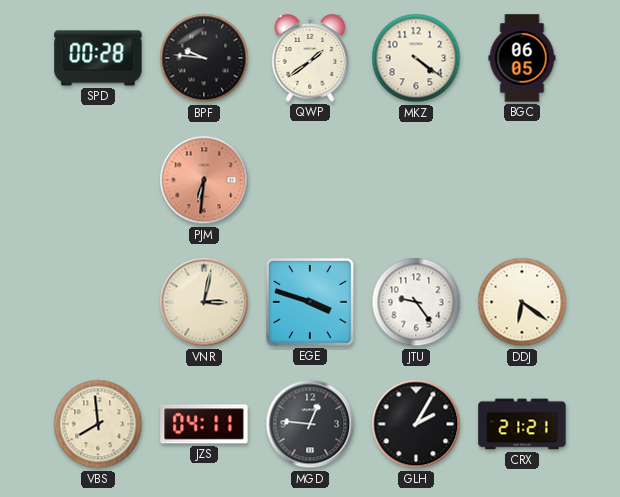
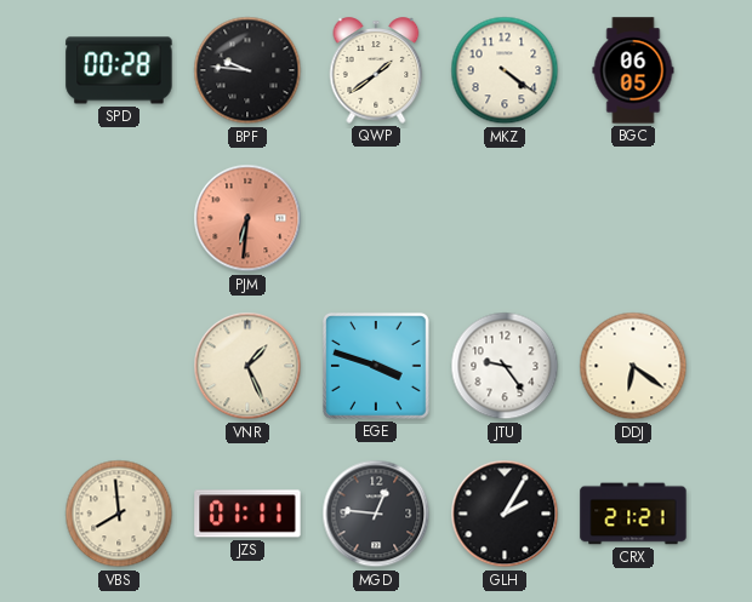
VNR: 3:02 -> 1:26
JZS: 04:11 -> 01:11
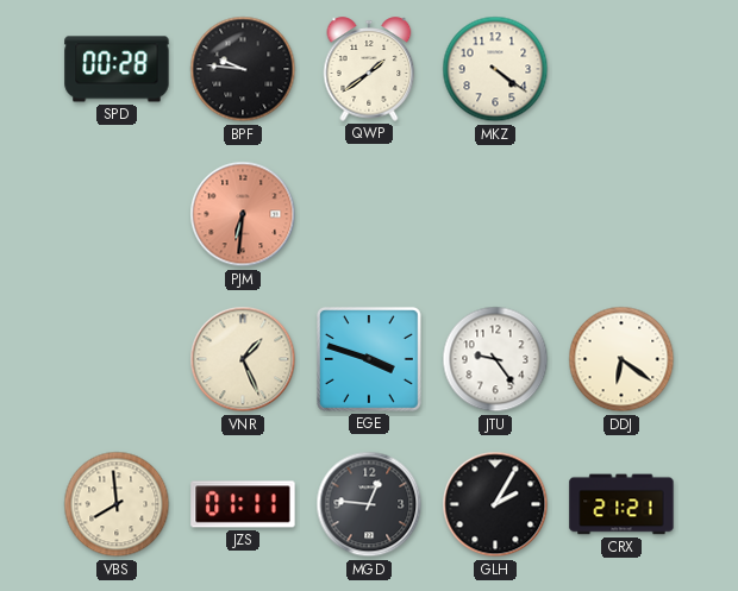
BGC: 06:05 -> none
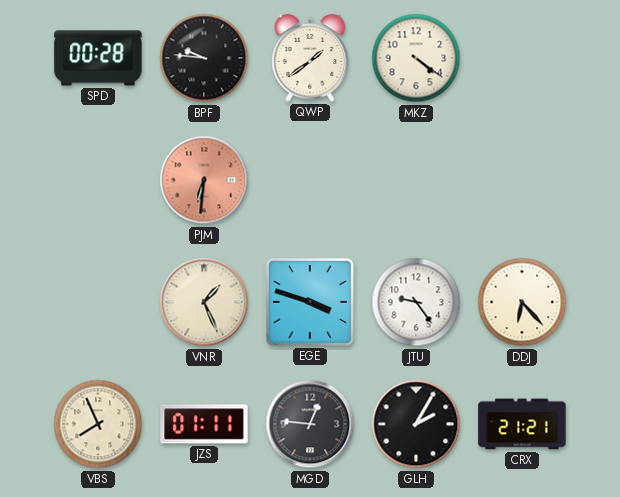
DDJ: 6:21 -> 6:23
VBS: 7:59 -> 7:56
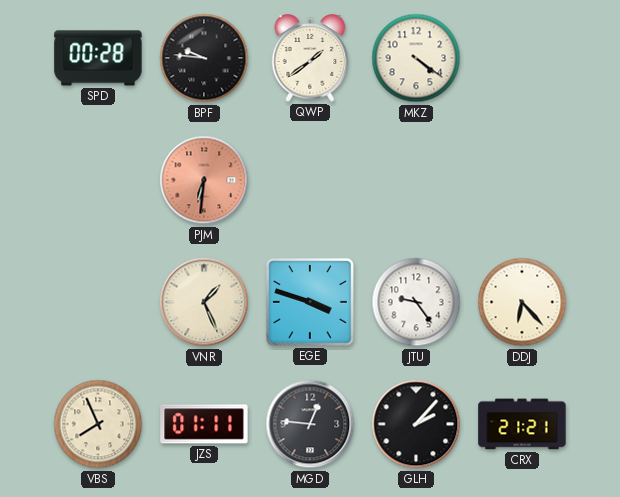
GLH: 2:05 -> 2:07
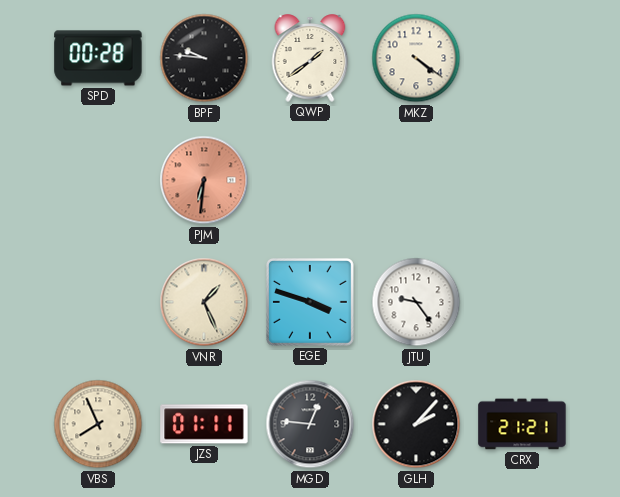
DDJ: 6:23 -> none
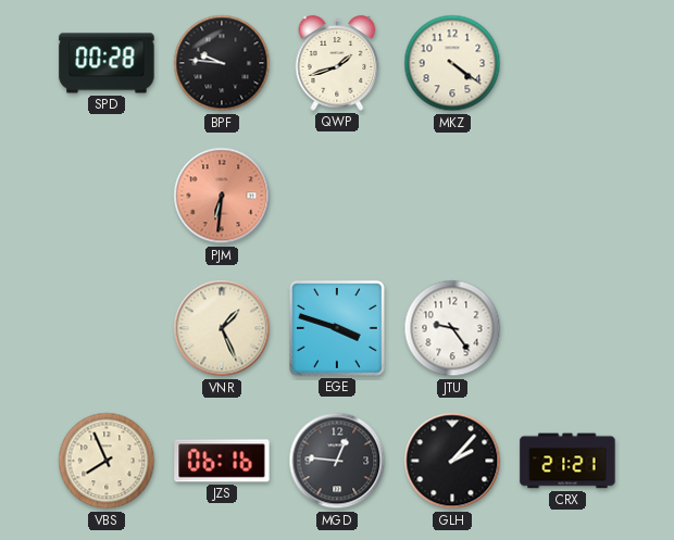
QWP: 1:39 -> 1:42
JZS: 01:11 -> 06:16
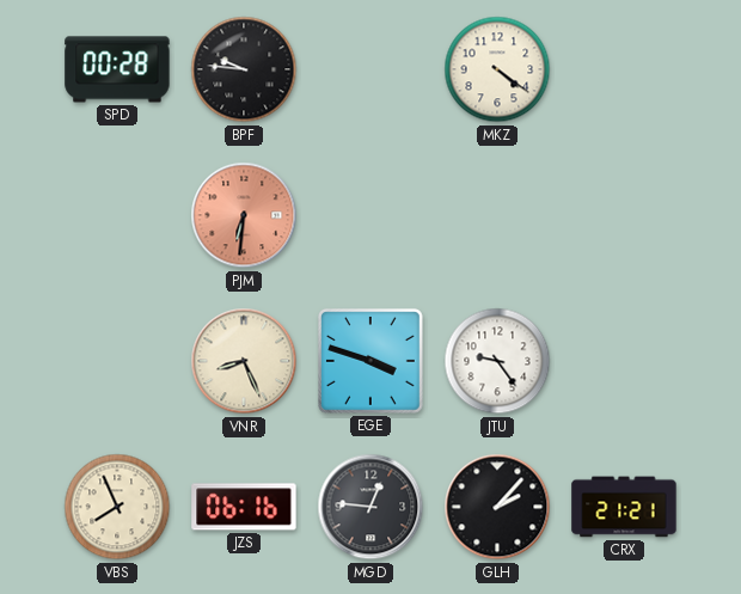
QWP: 1:42 -> none
VNR: 1:26 -> 8:26
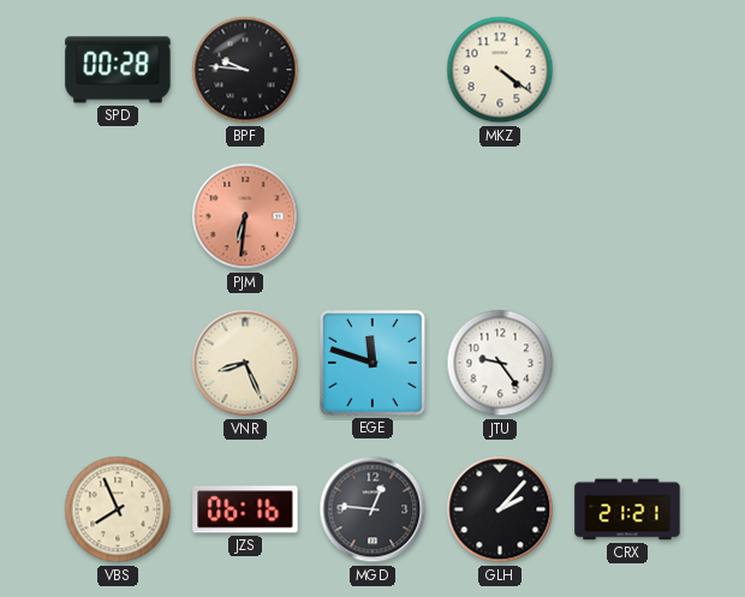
EGE: 3:48 -> 11:48
